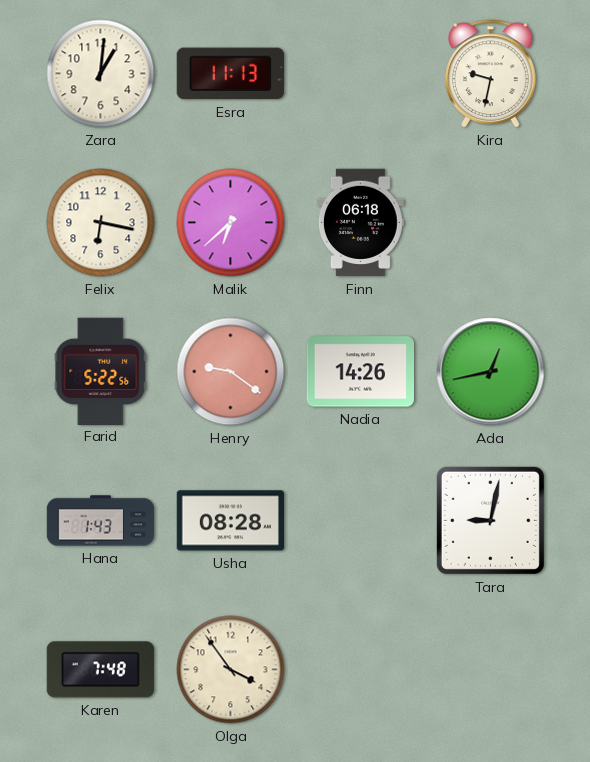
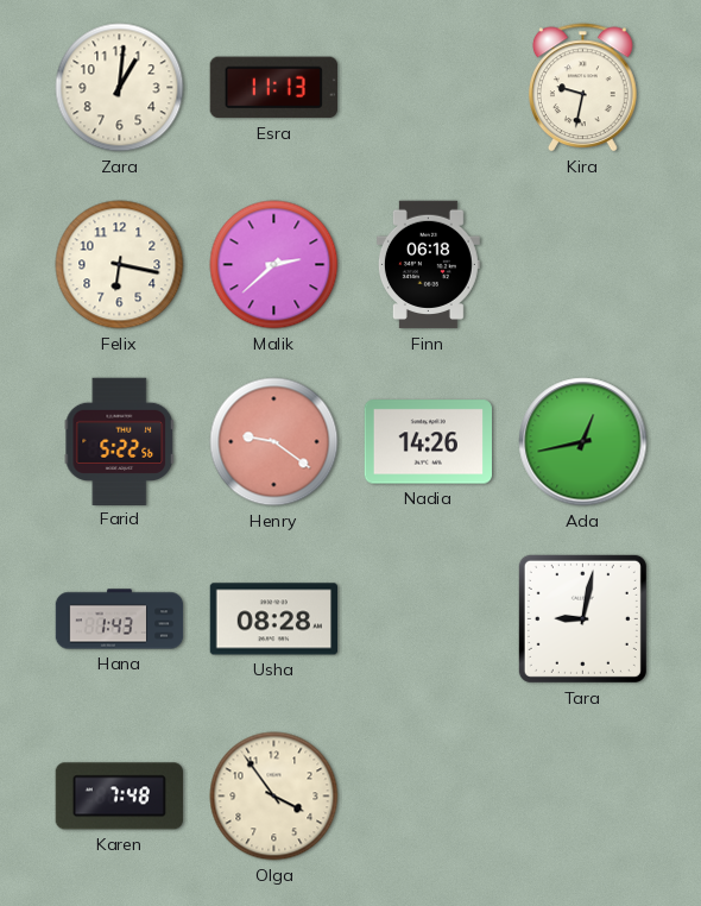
Malik: 6:38 -> 2:38
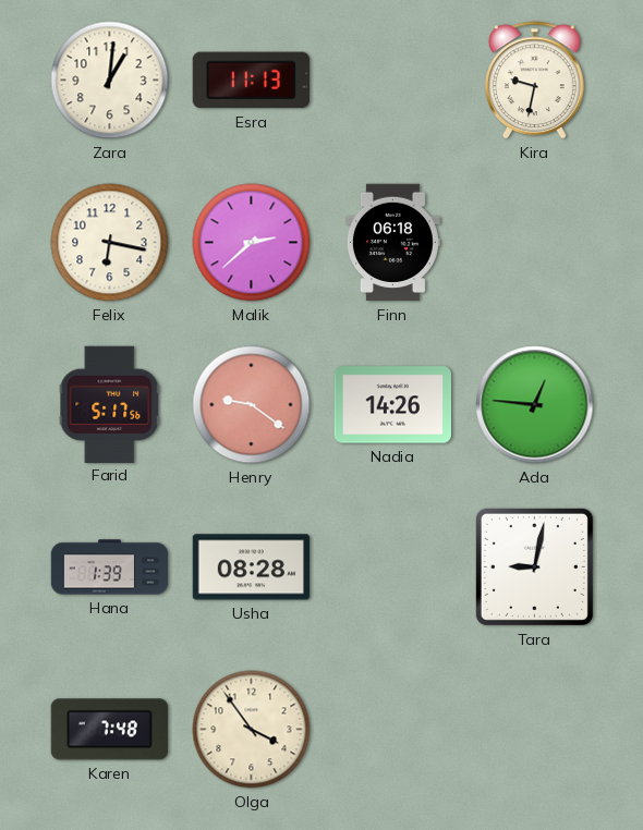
Farid: 5:22 -> 5:17
Ada: 12:43 -> 12:46
Hana: 1:43 -> 1:39
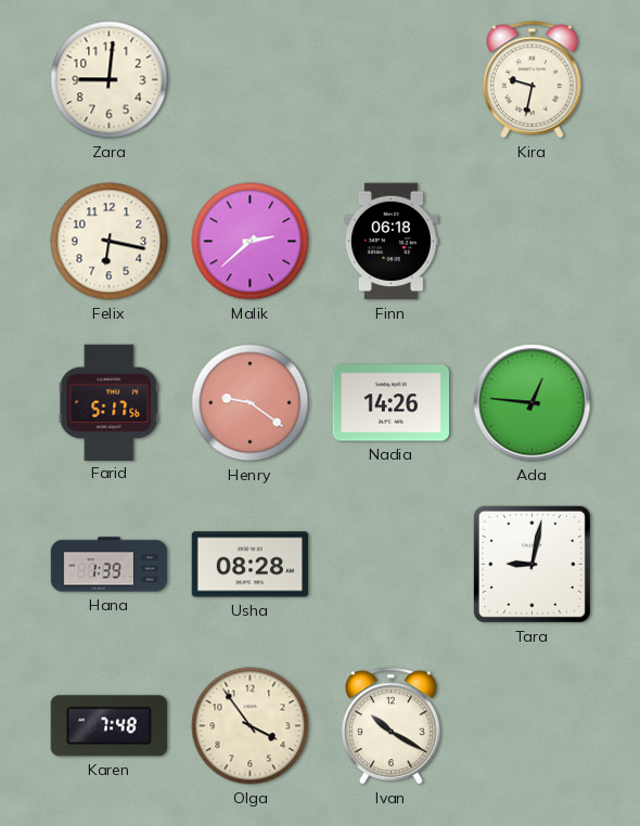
Zara: 1:01 -> 9:01
Esra: 11:13 -> none
Ivan: none -> 10:20
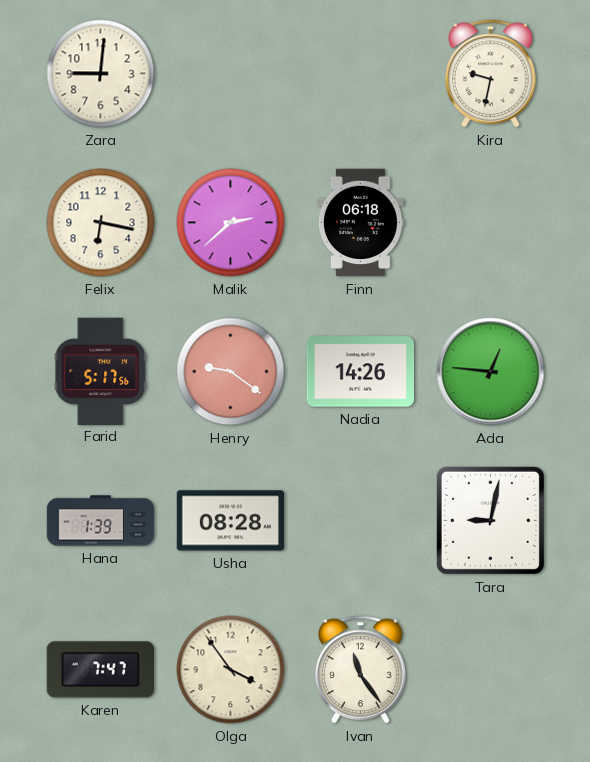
Karen: 7:48 -> 7:47
Ivan: 10:20 -> 11:24
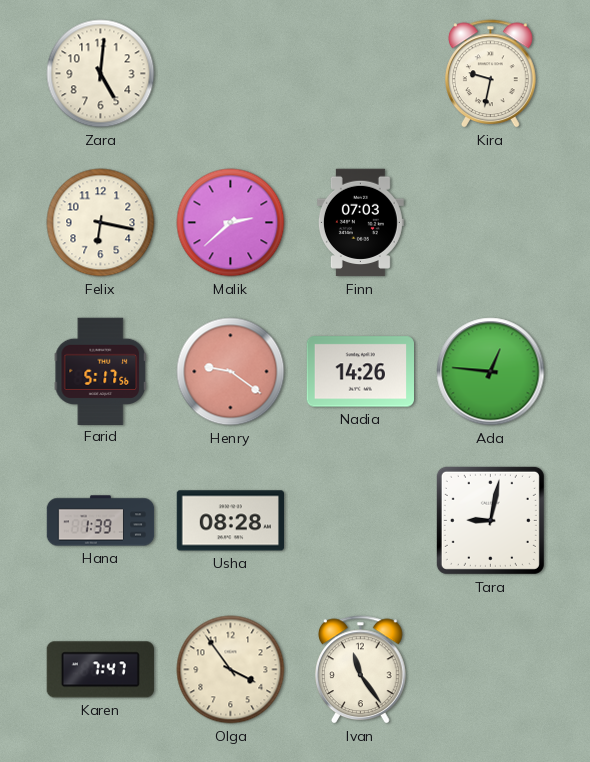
Zara: 9:01 -> 5:01
Finn: 06:18 -> 07:03
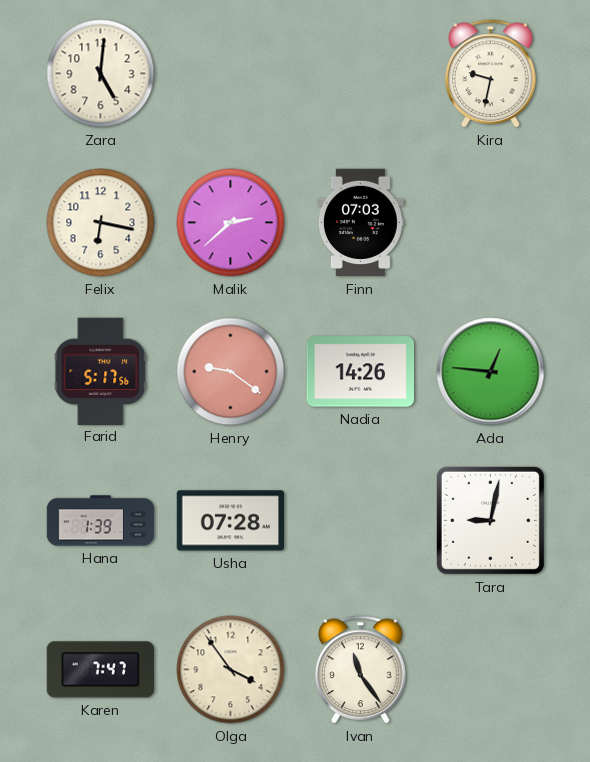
Usha: 08:28 -> 07:28
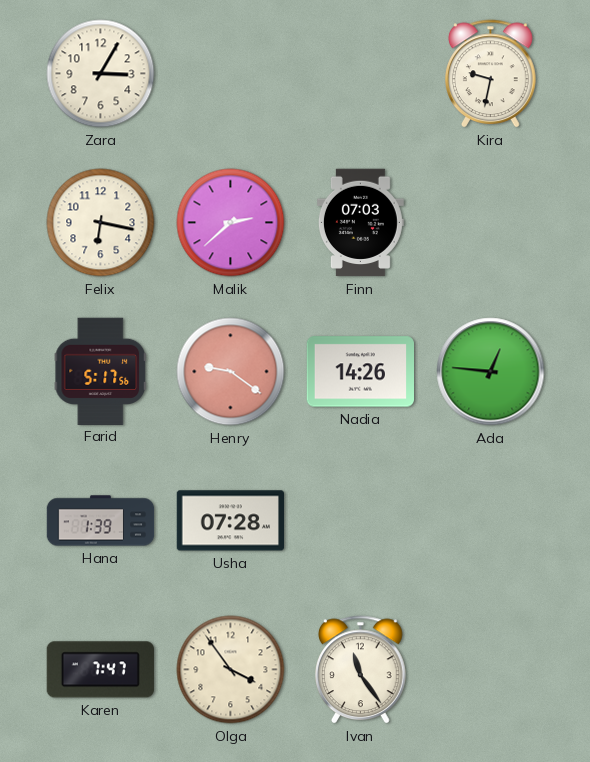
Zara: 5:01 -> 3:05
Tara: 9:02 -> none
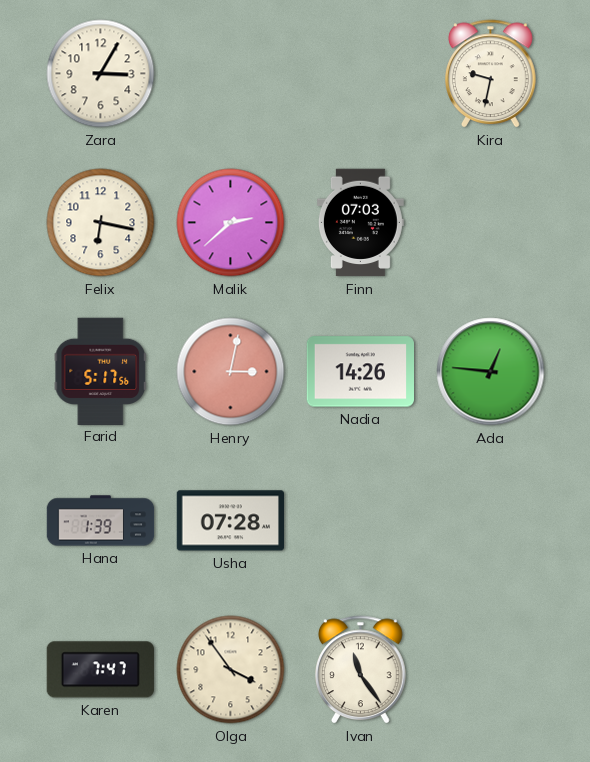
Henry: 9:21 -> 3:02
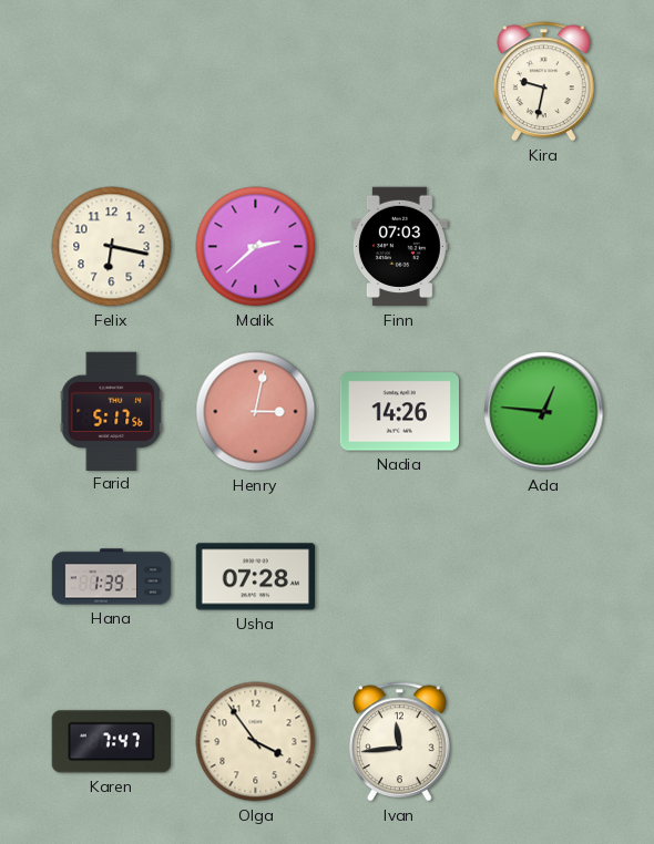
Zara: 3:05 -> none
Ivan: 11:24 -> 11:44
